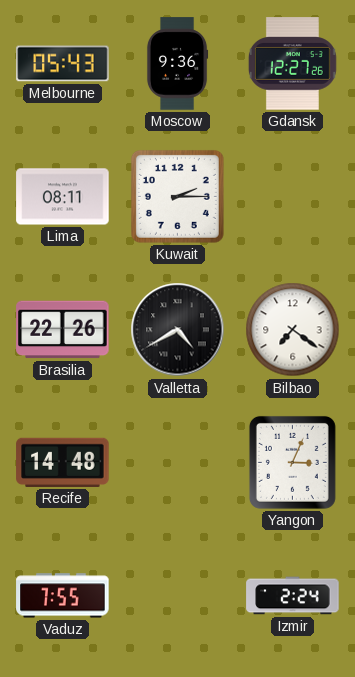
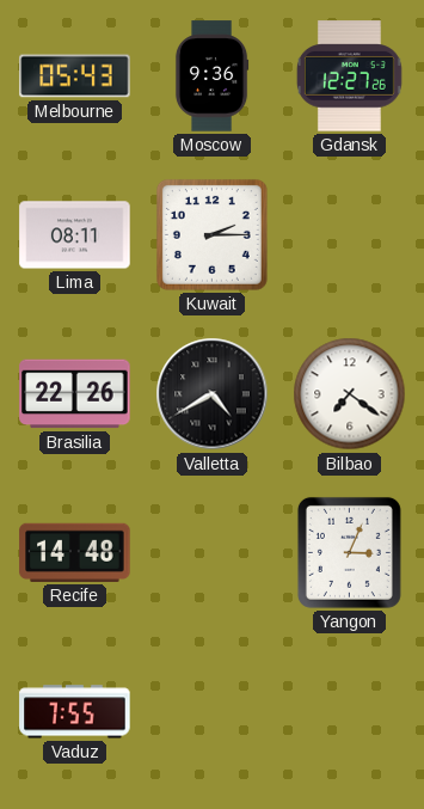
Izmir: 2:24 -> none
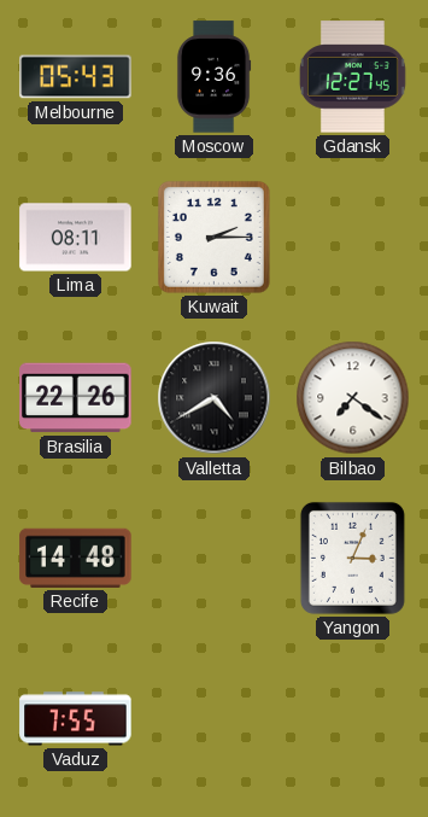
Gdansk: 12:27:26 -> 12:27:45
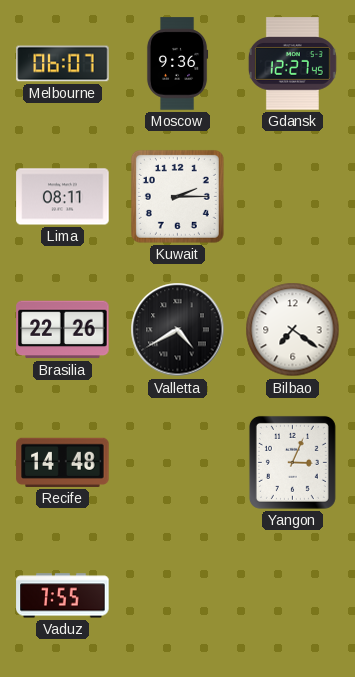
Melbourne: 05:43 -> 06:07
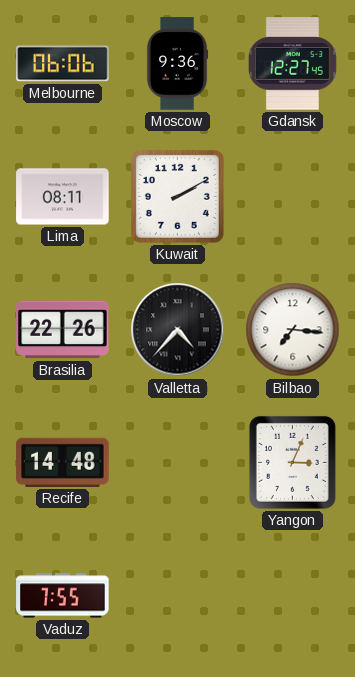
Melbourne: 06:07 -> 06:06
Kuwait: 2:15 -> 2:10
Valletta: 4:40 -> 4:37
Bilbao: 7:21 -> 7:16
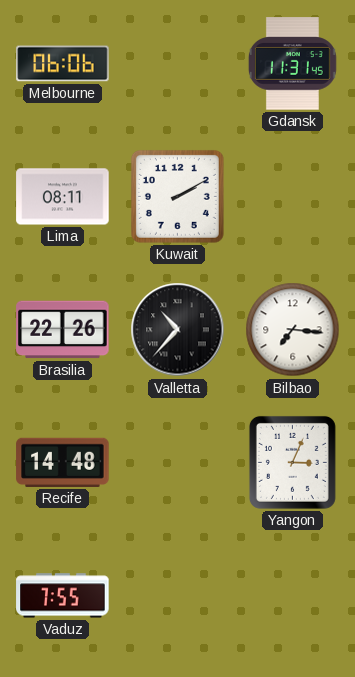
Moscow: 9:36 -> none
Gdansk: 12:27 -> 11:31
Valletta: 4:37 -> 10:37
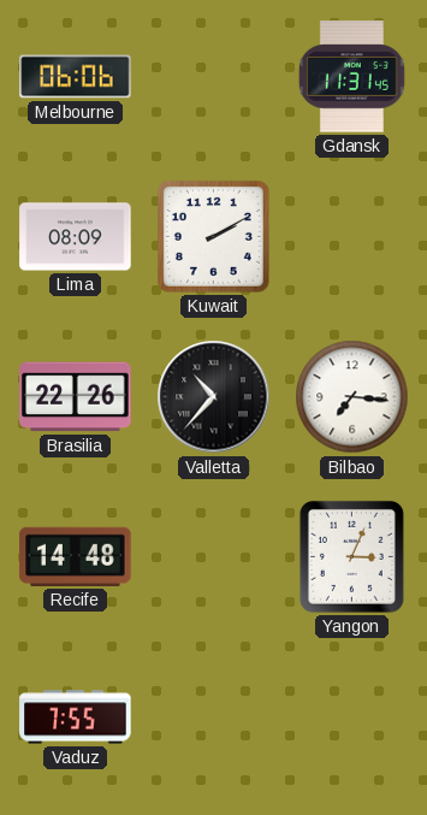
Lima: 08:11 -> 08:09
